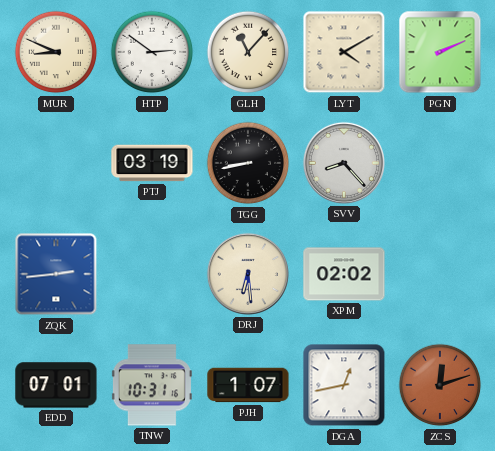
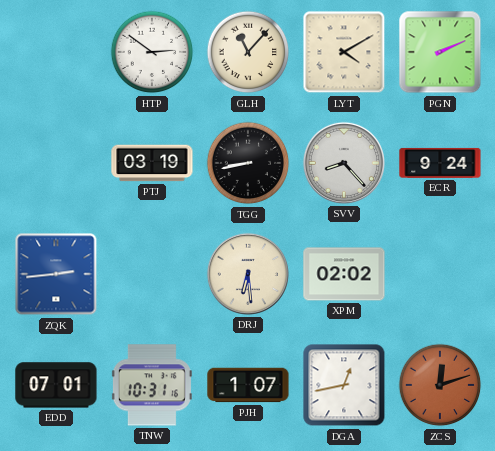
MUR: 8:49 -> none
ECR: none -> 9:24
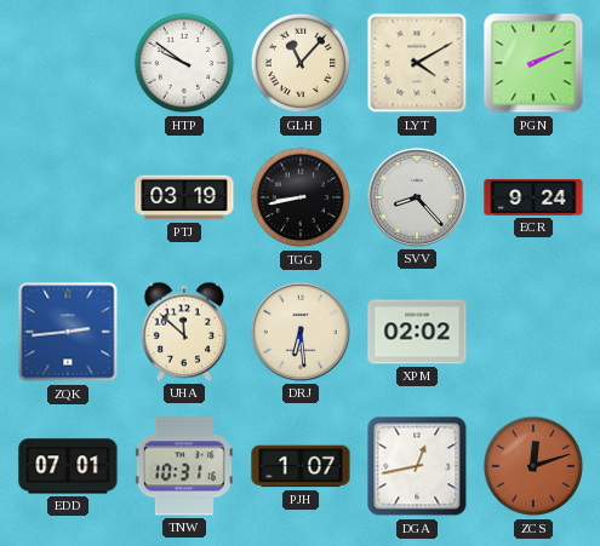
HTP: 2:51 -> 9:51
UHA: none -> 11:52
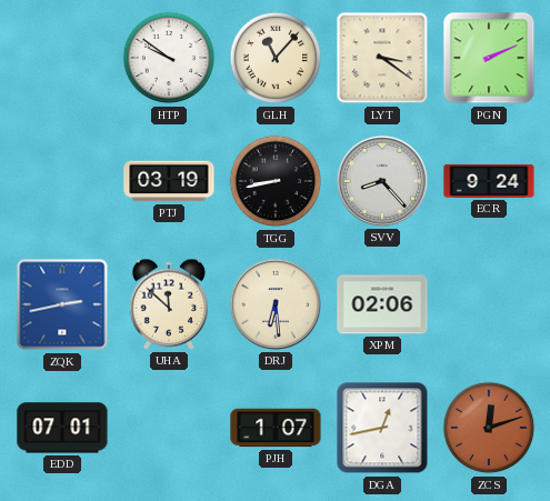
LYT: 4:10 -> 3:21
ZQK: 2:44 -> 2:43
XPM: 02:02 -> 02:06
TNW: 10:31 -> none
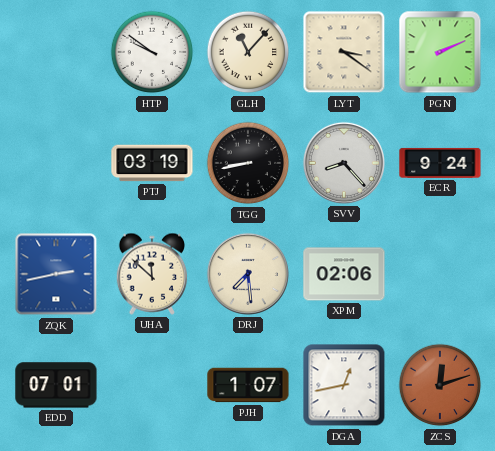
DRJ: 6:29 -> 7:29
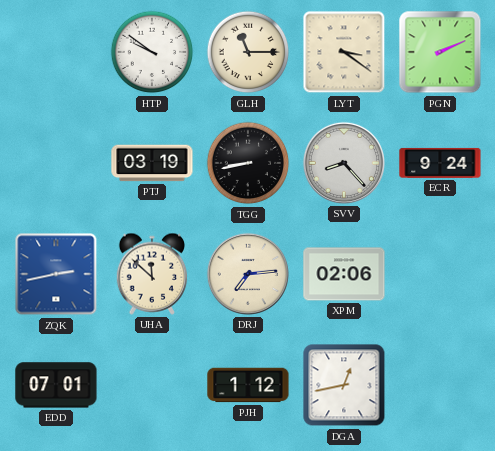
GLH: 11:07 -> 11:15
DRJ: 7:29 -> 7:14
PJH: 1:07 -> 1:12
ZCS: 12:12 -> none
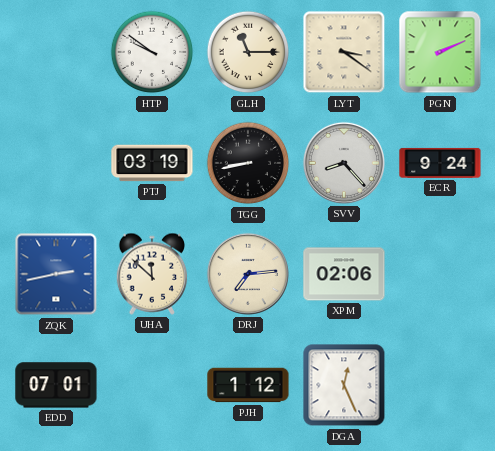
DGA: 12:43 -> 12:26
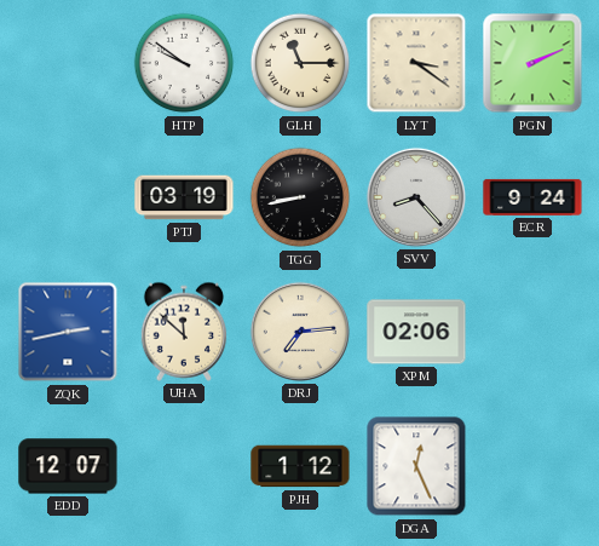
EDD: 07:01 -> 12:07
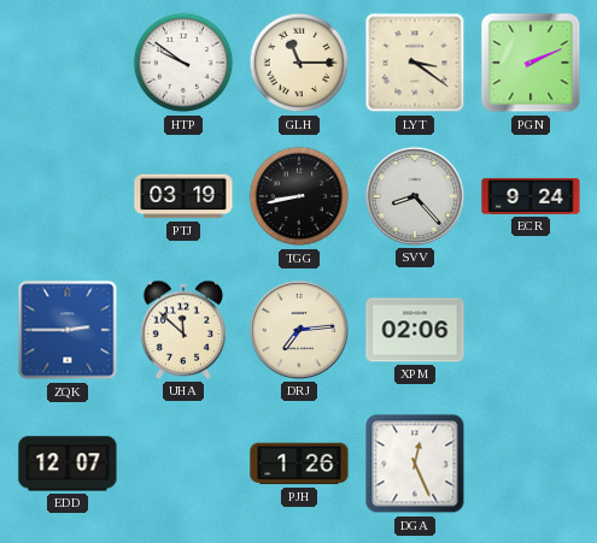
ZQK: 2:43 -> 2:45
PJH: 1:12 -> 1:26
